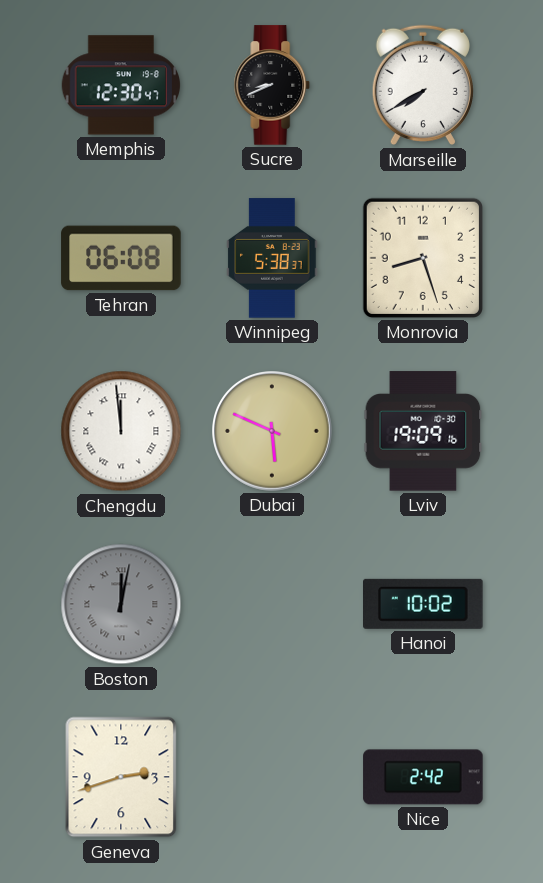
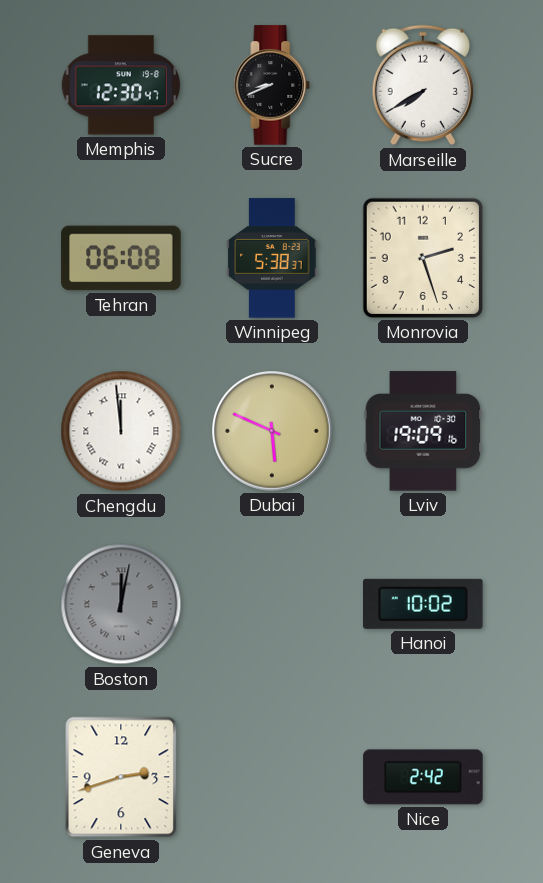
Monrovia: 8:27 -> 2:27
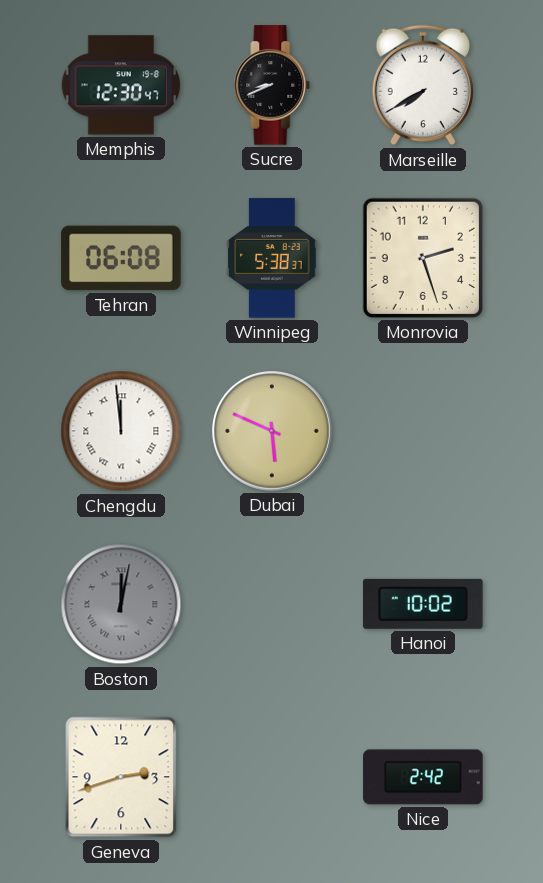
Lviv: 19:09 -> none
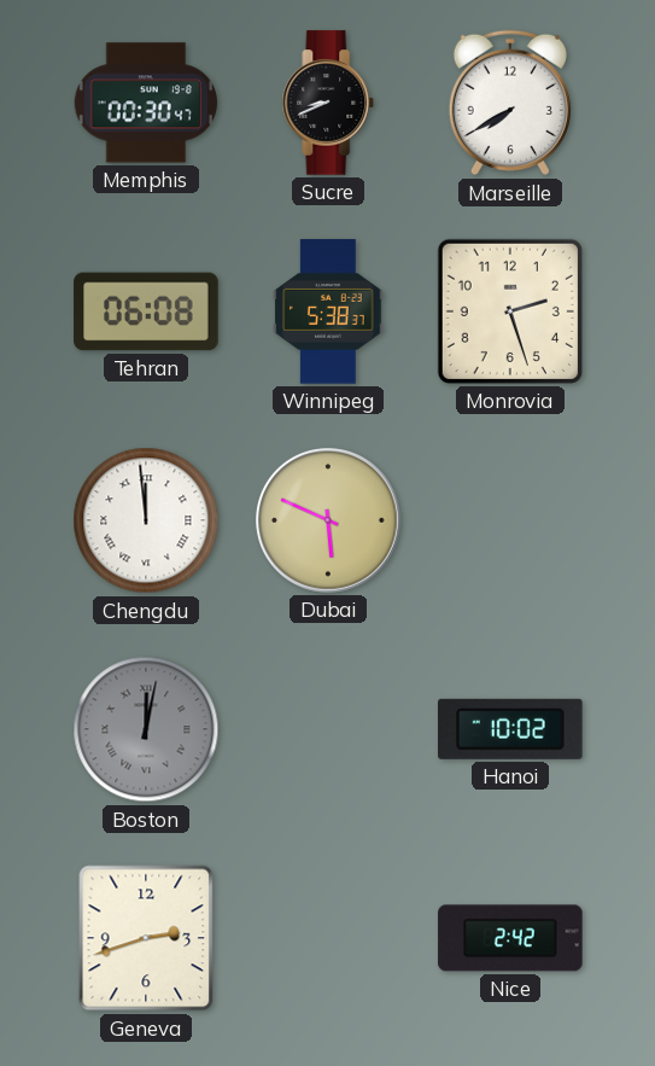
Memphis: 12:30 -> 00:30
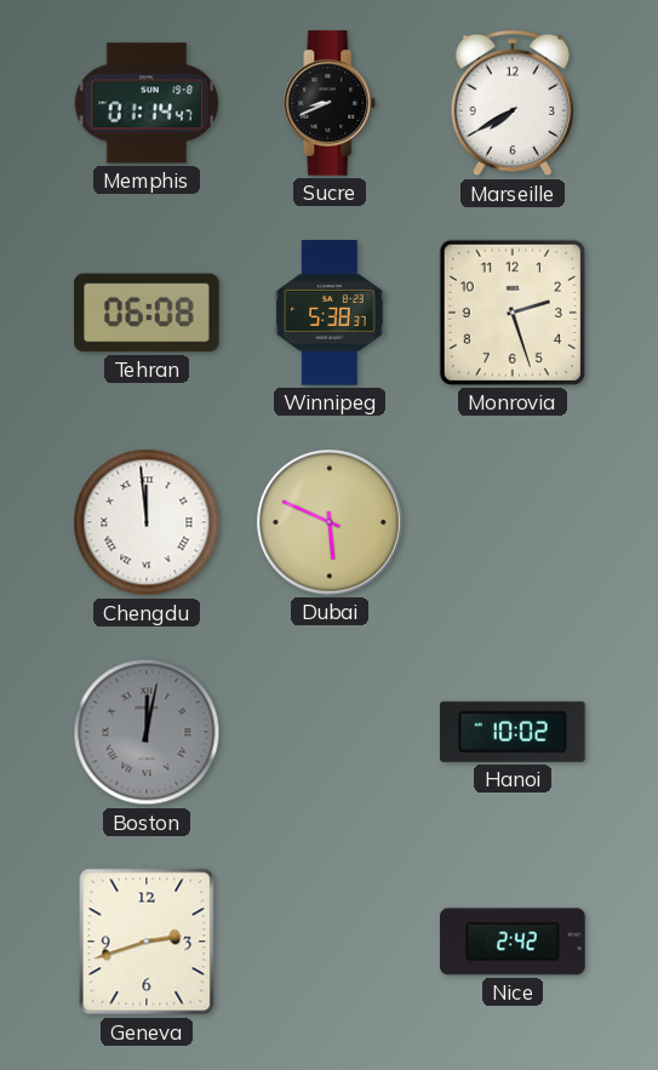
Memphis: 00:30 -> 01:14
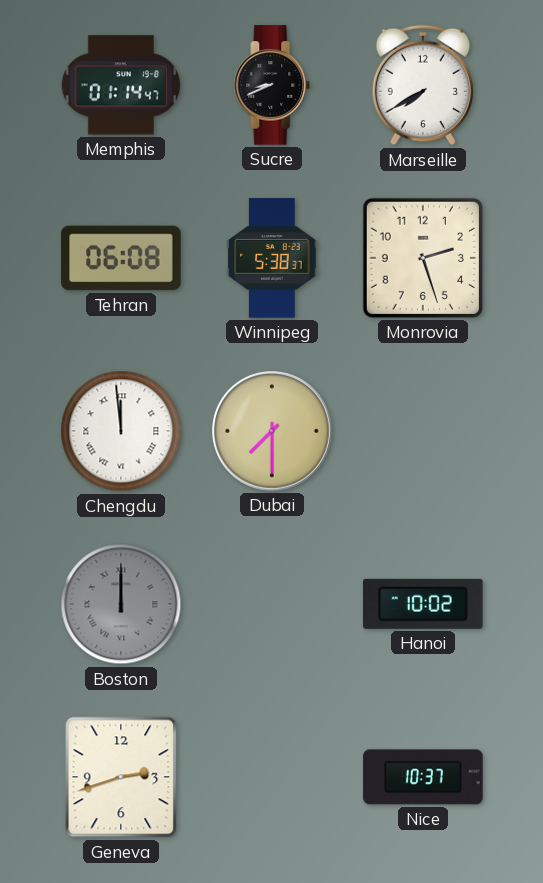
Dubai: 5:49 -> 7:30
Boston: 12:02 -> 12:00
Nice: 2:42 -> 10:37
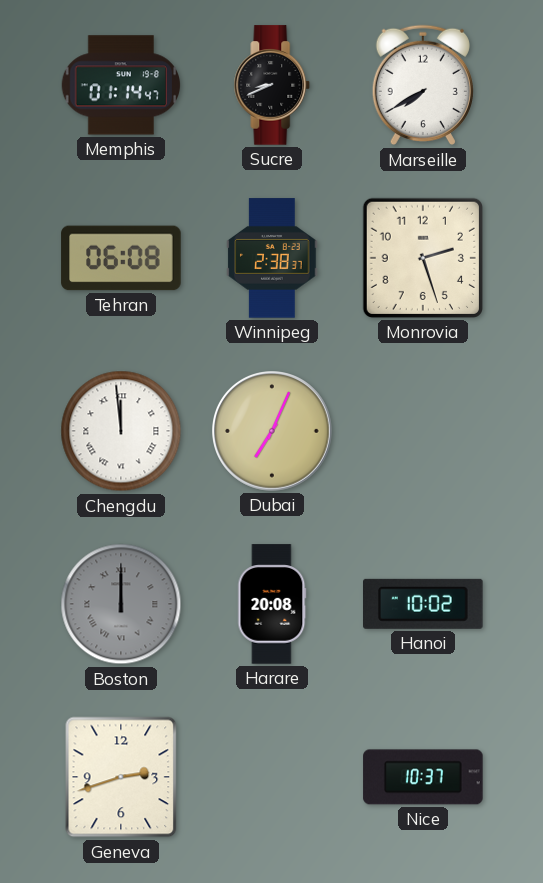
Winnipeg: 5:38 -> 2:38
Dubai: 7:30 -> 7:04
Harare: none -> 20:08
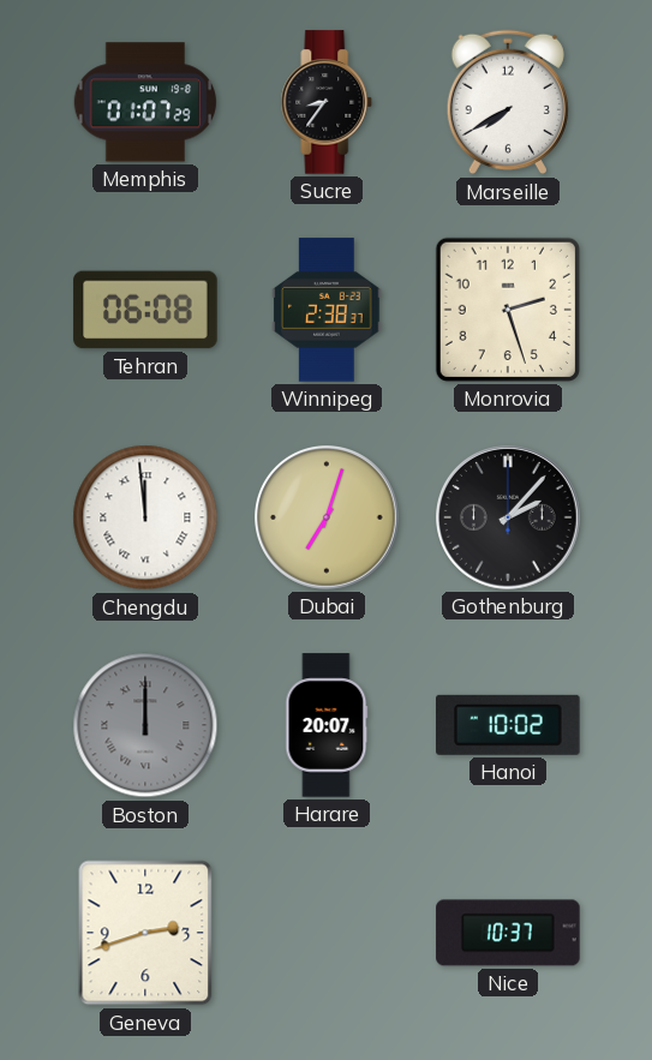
Memphis: 01:14 -> 01:07
Sucre: 8:41 -> 8:36
Dubai: 7:04 -> 7:03
Gothenburg: none -> 2:07
Harare: 20:08 -> 20:07
